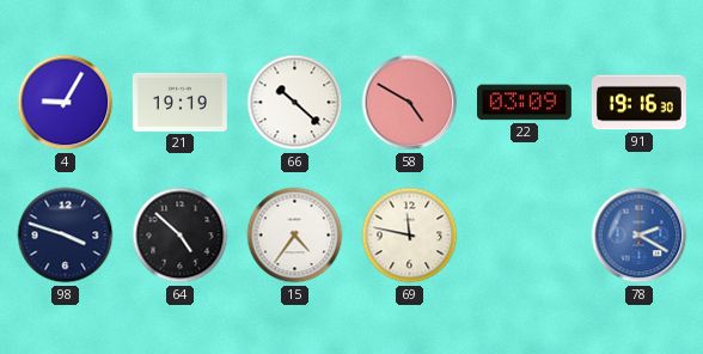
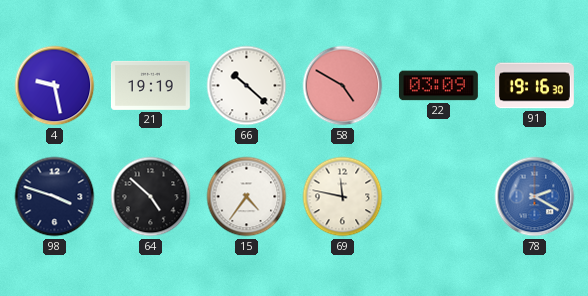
4: 9:05 -> 9:28
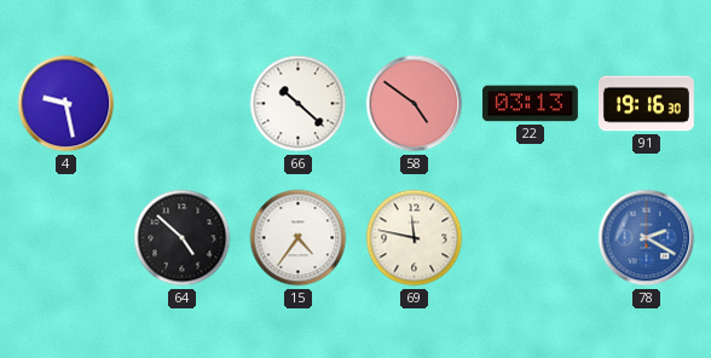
21: 19:19 -> none
58: 4:50 -> 4:51
22: 03:09 -> 03:13
98: 3:48 -> none
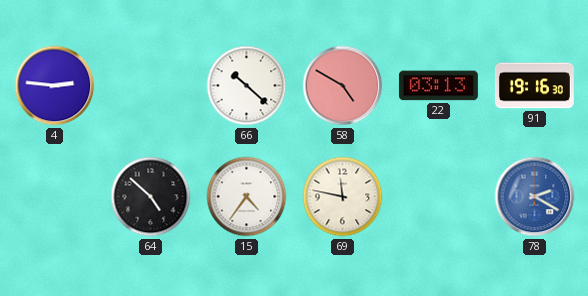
4: 9:28 -> 2:46
58: 4:51 -> 4:50
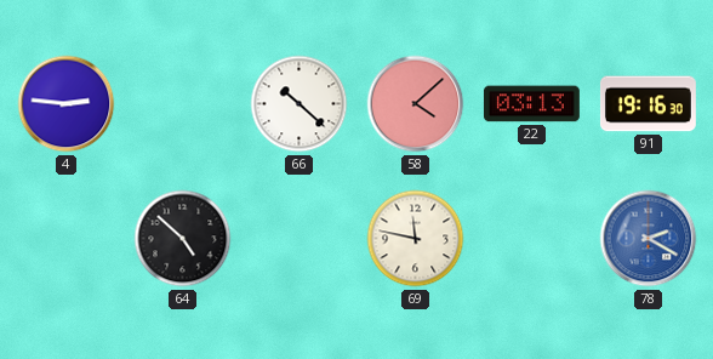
58: 4:50 -> 4:08
15: 4:36 -> none
